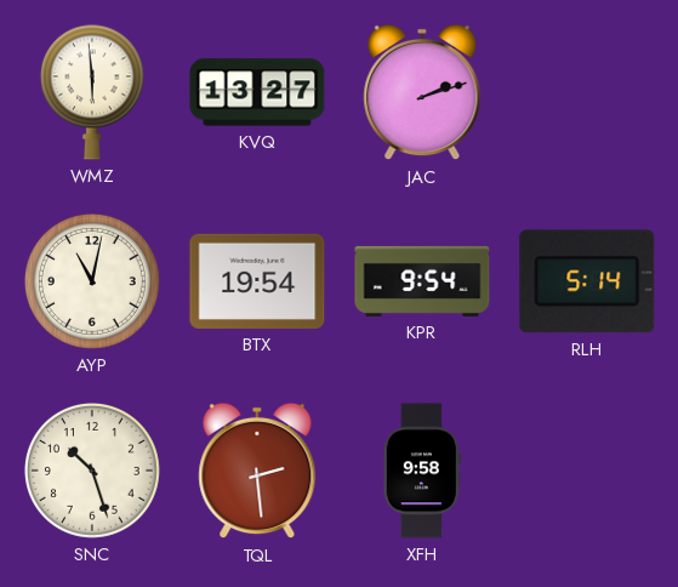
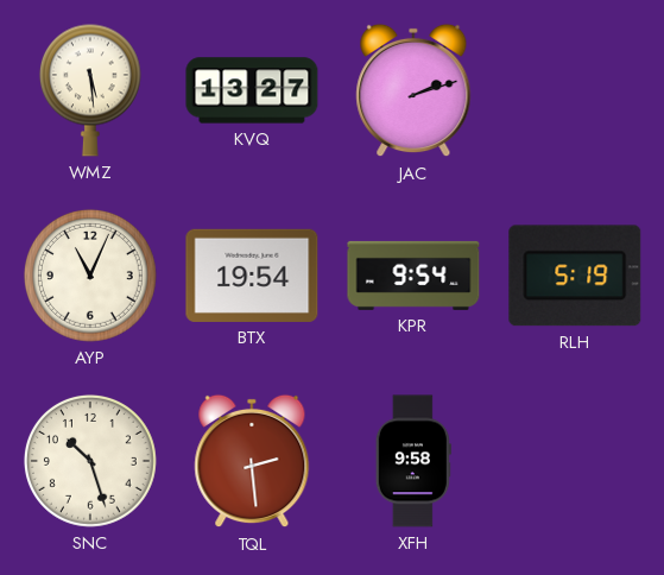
WMZ: 5:59 -> 5:29
AYP: 11:02 -> 11:04
RLH: 5:14 -> 5:19
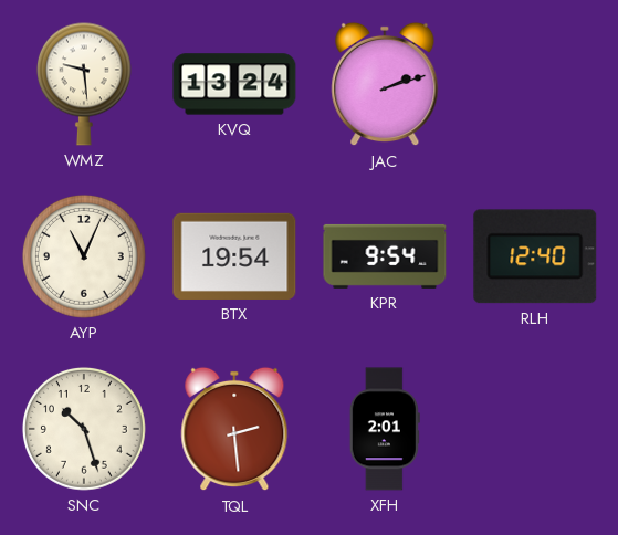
WMZ: 5:29 -> 9:29
KVQ: 13:27 -> 13:24
RLH: 5:19 -> 12:40
XFH: 9:58 -> 2:01
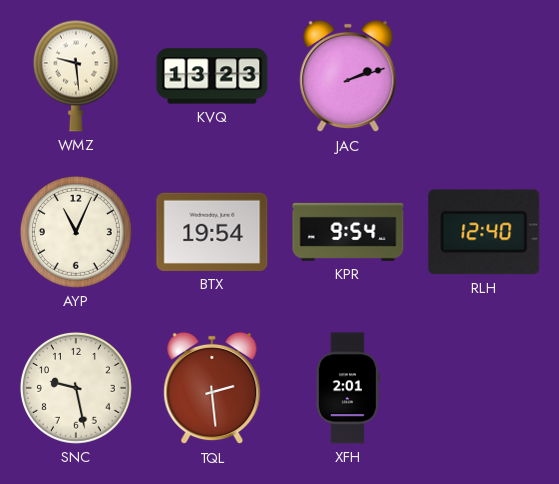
KVQ: 13:24 -> 13:23
SNC: 10:27 -> 9:28
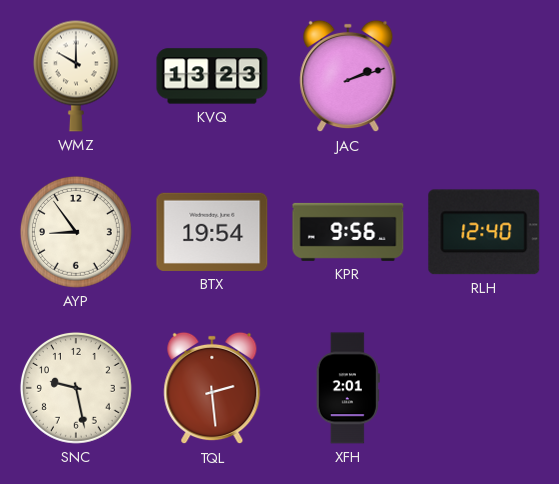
WMZ: 9:29 -> 10:00
AYP: 11:04 -> 8:54
KPR: 9:54 -> 9:56
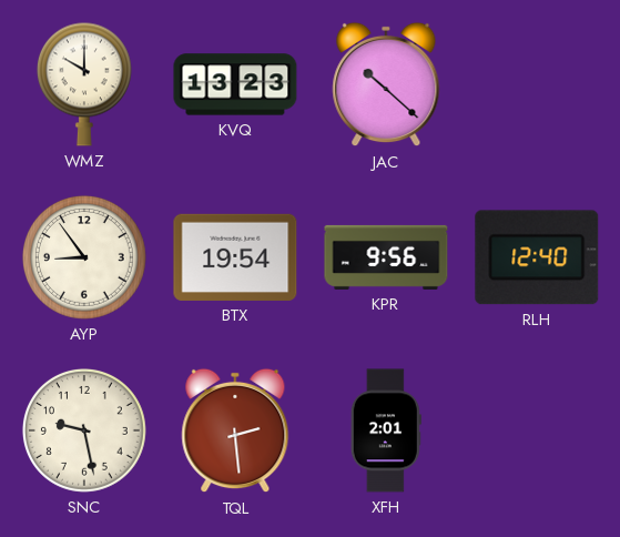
JAC: 2:12 -> 10:22
